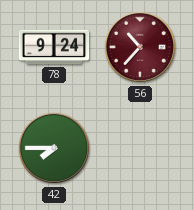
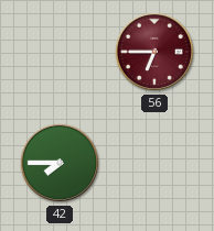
78: 9:24 -> none
56: 10:37 -> 6:45
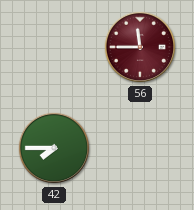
56: 6:45 -> 11:45
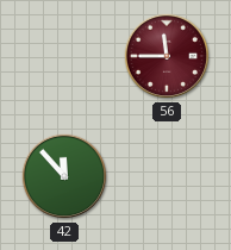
42: 7:45 -> 11:53
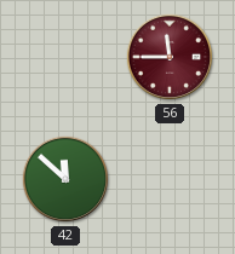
42: 11:53 -> 11:52
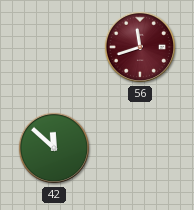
56: 11:45 -> 11:42
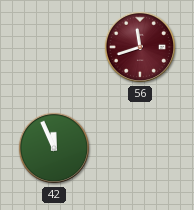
42: 11:52 -> 11:56
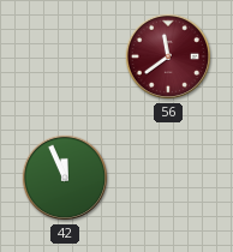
56: 11:42 -> 11:39
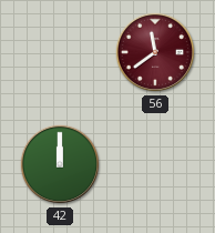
42: 11:56 -> 12:00
